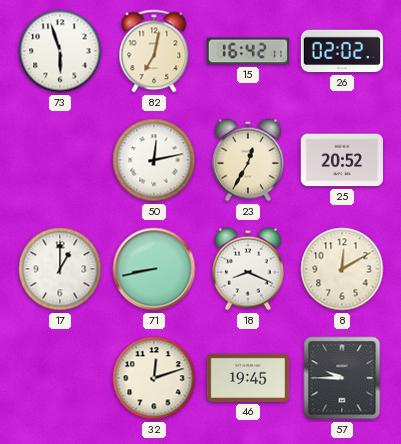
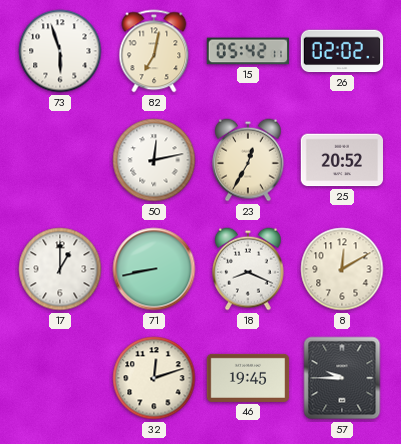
15: 16:42 -> 05:42
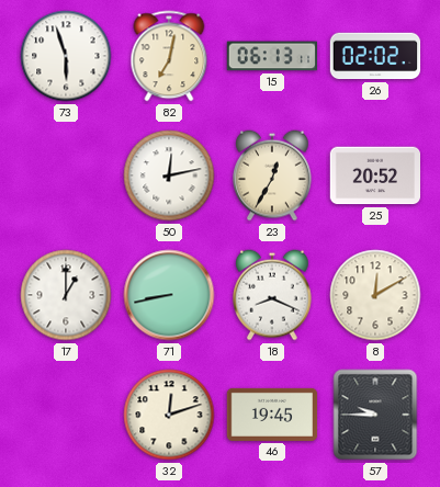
15: 05:42 -> 06:13
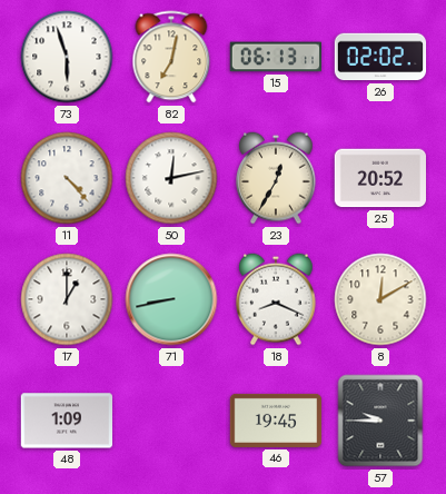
11: none -> 4:23
48: none -> 1:09
32: 12:12 -> none
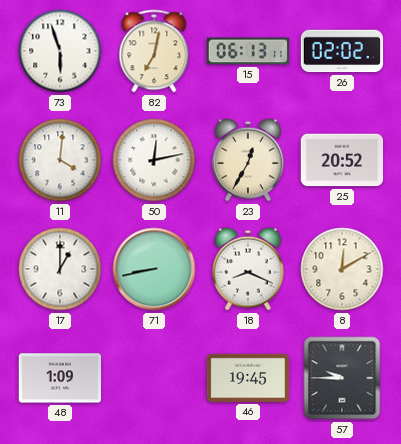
11: 4:23 -> 4:01
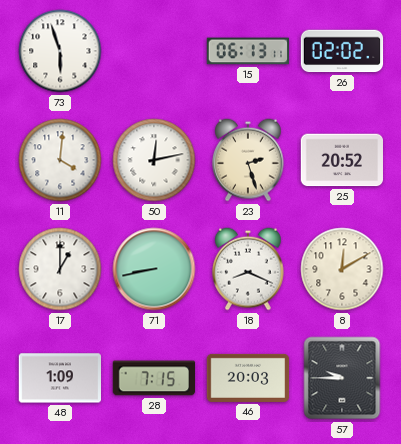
82: 7:02 -> none
23: 12:35 -> 2:27
28: none -> 7:15
46: 19:45 -> 20:03
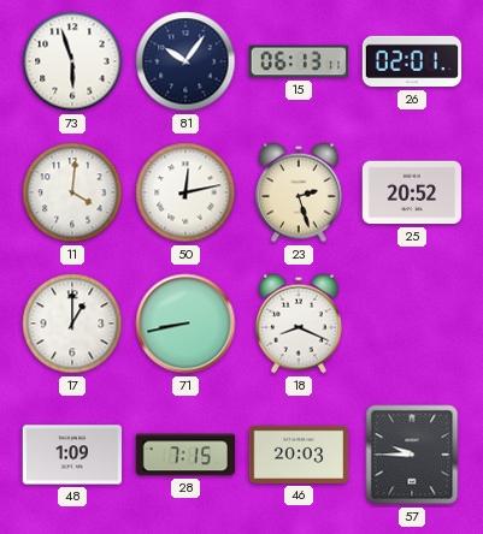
81: none -> 10:06
26: 02:02 -> 02:01
8: 12:10 -> none
